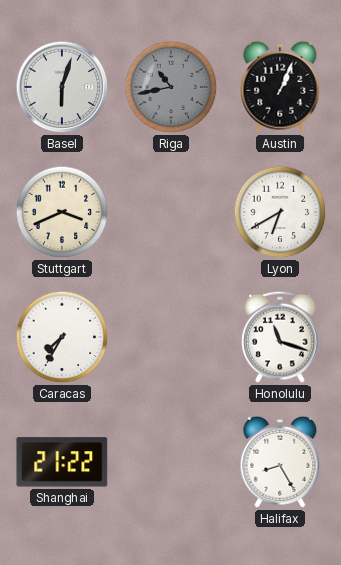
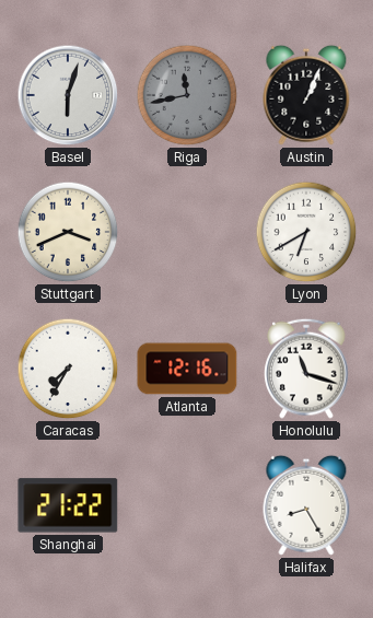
Riga: 10:43 -> 11:43
Atlanta: none -> 12:16
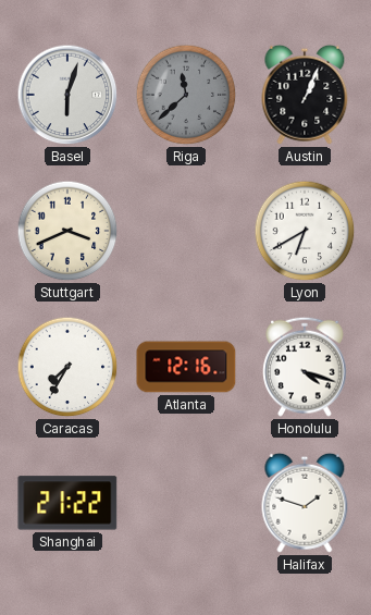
Riga: 11:43 -> 11:38
Honolulu: 11:18 -> 4:18
Halifax: 8:25 -> 1:48
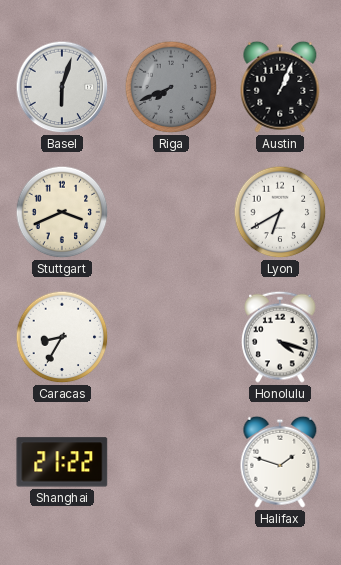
Riga: 11:38 -> 7:41
Caracas: 7:35 -> 8:35
Atlanta: 12:16 -> none
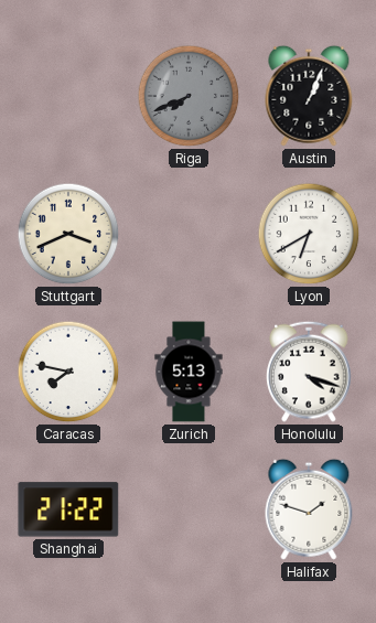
Basel: 6:03 -> none
Caracas: 8:35 -> 7:47
Zurich: none -> 5:13
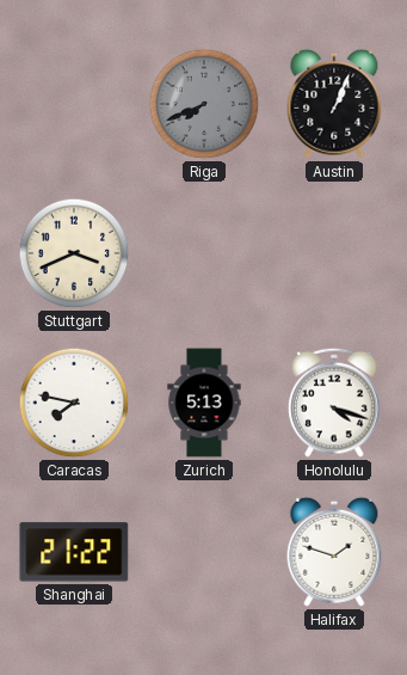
Lyon: 6:40 -> none
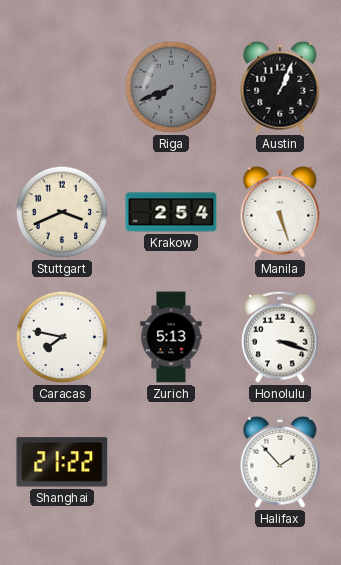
Krakow: none -> 2:54
Manila: none -> 5:27
Honolulu: 4:18 -> 3:18
Halifax: 1:48 -> 1:53
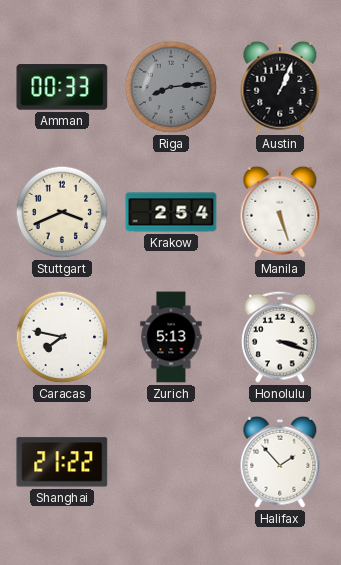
Amman: none -> 00:33
Riga: 7:41 -> 8:14
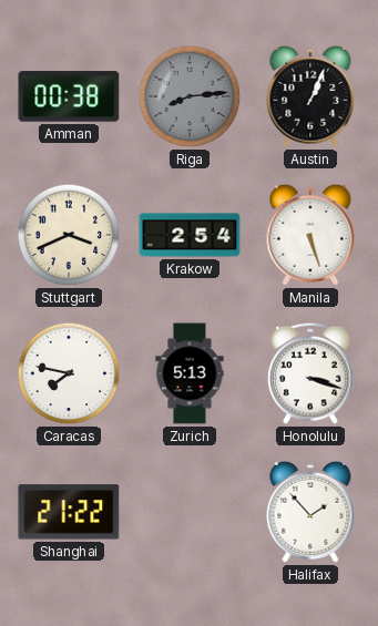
Amman: 00:33 -> 00:38
